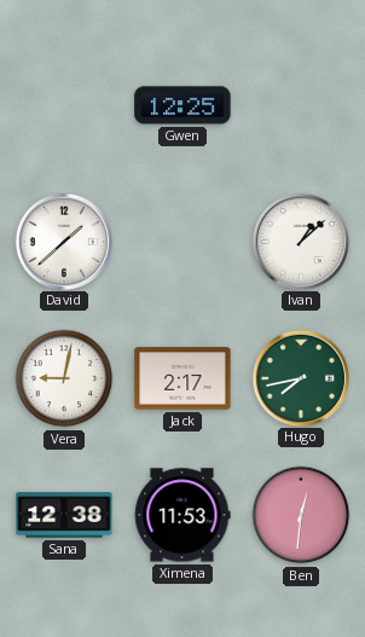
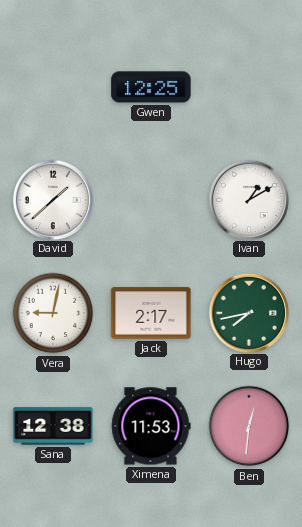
Ivan: 1:08 -> 1:10
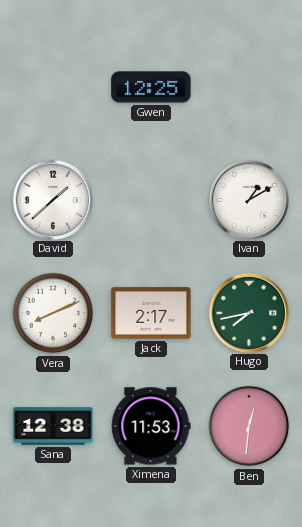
Vera: 9:02 -> 8:11
